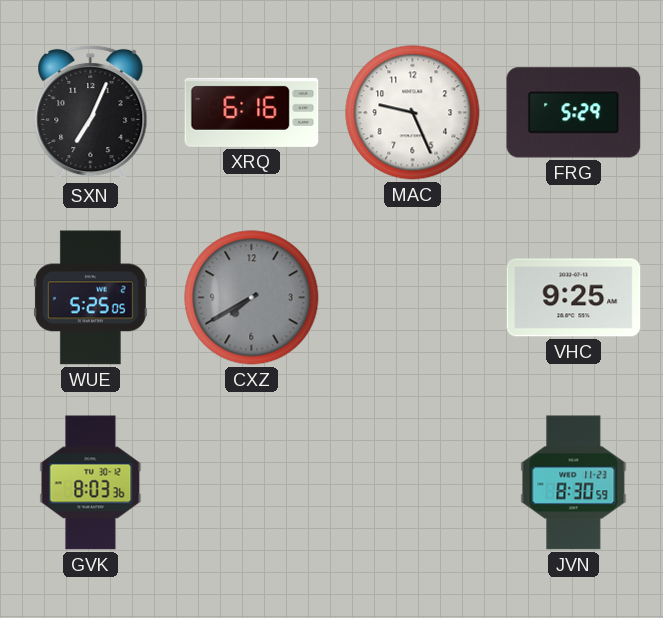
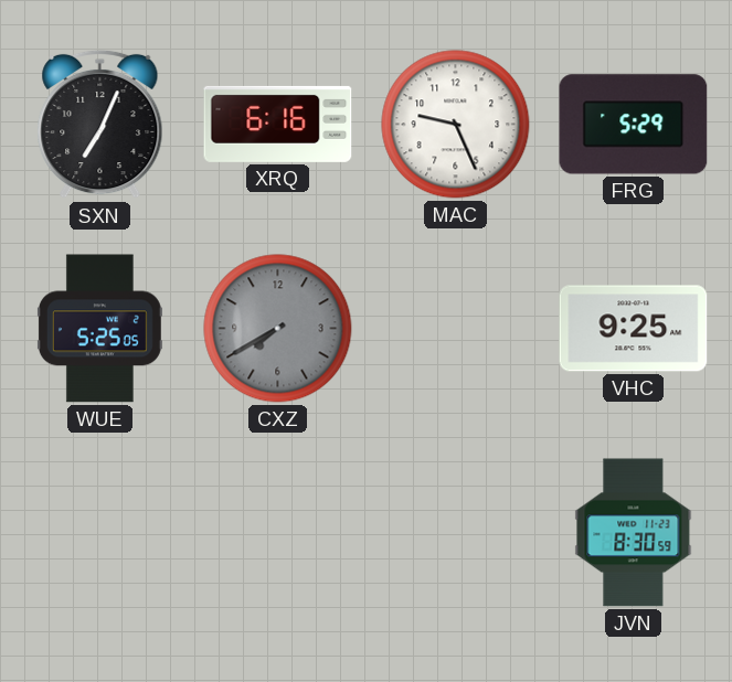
GVK: 8:03 -> none
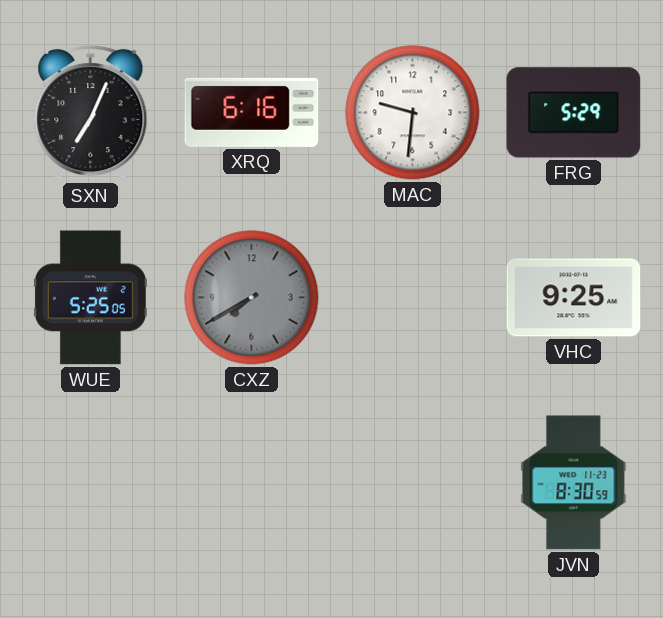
MAC: 9:26 -> 9:31
